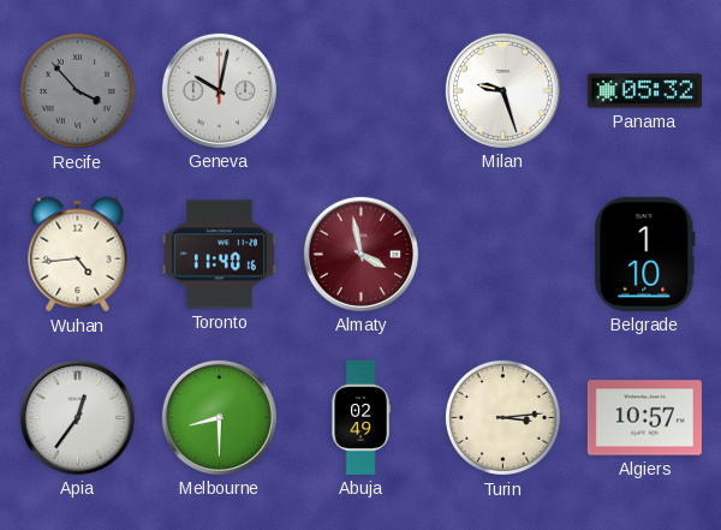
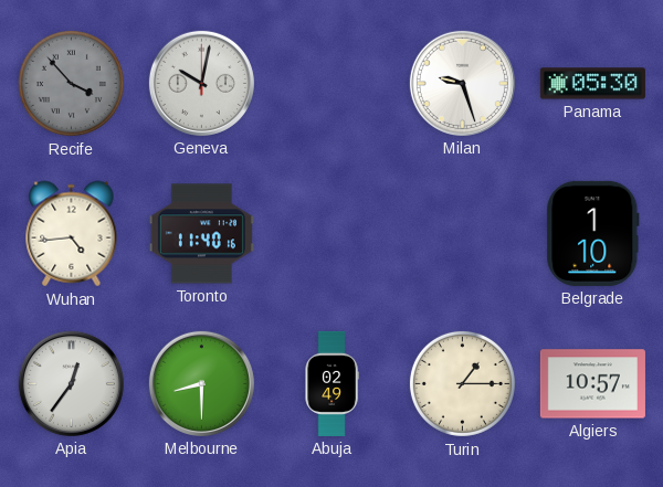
Panama: 05:32 -> 05:30
Almaty: 3:58 -> none
Turin: 3:14 -> 1:15
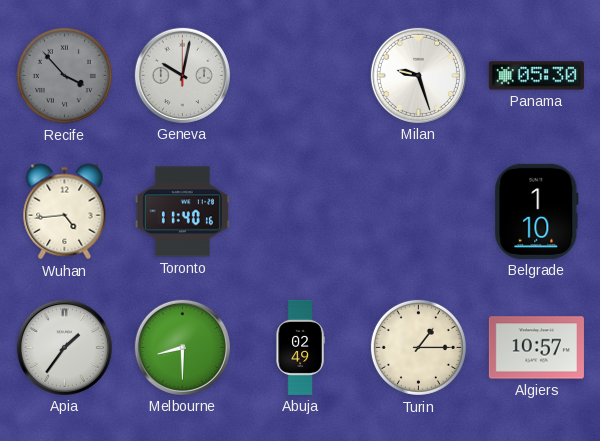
Apia: 12:36 -> 1:36
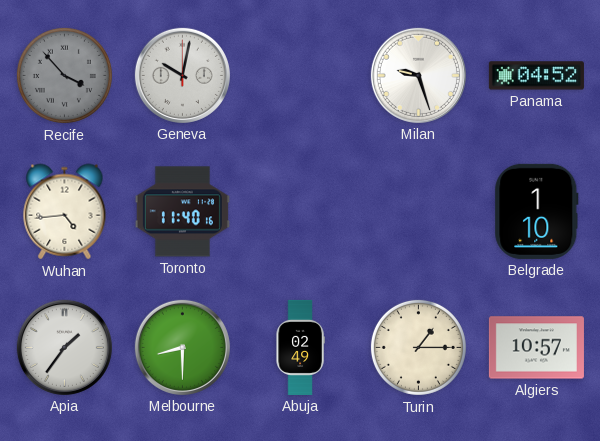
Panama: 05:30 -> 04:52
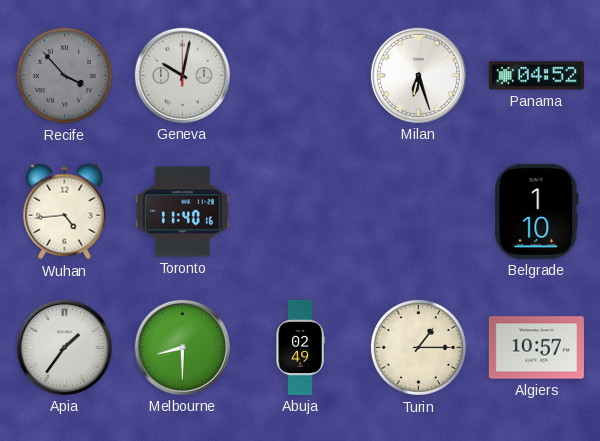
Milan: 9:27 -> 6:27
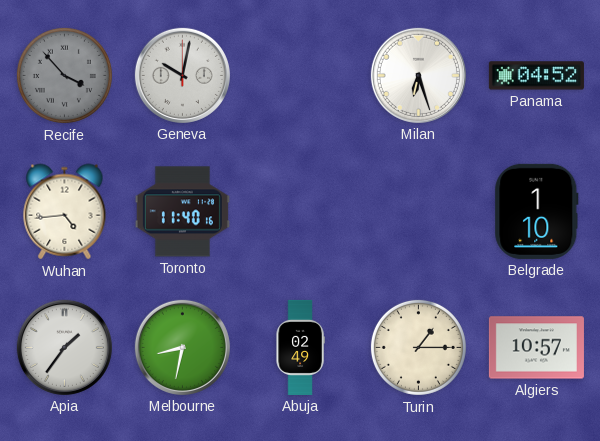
Melbourne: 8:30 -> 8:32
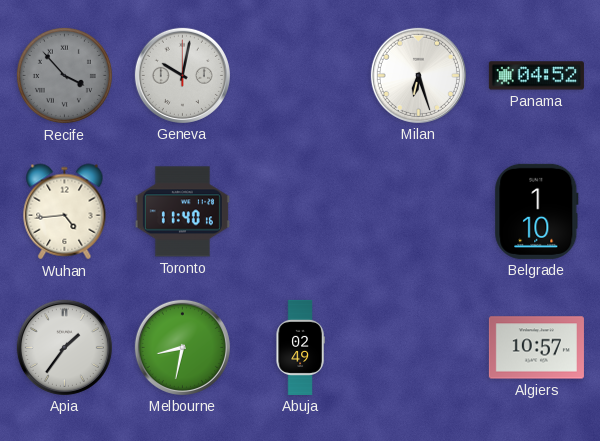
Turin: 1:15 -> none
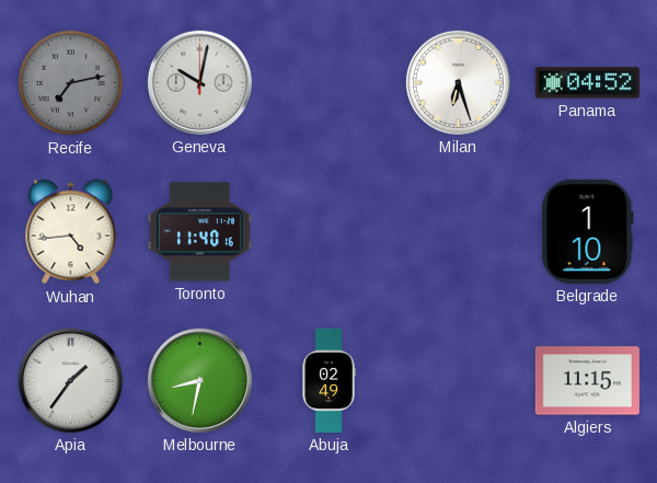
Recife: 3:53 -> 7:13
Algiers: 10:57 -> 11:15
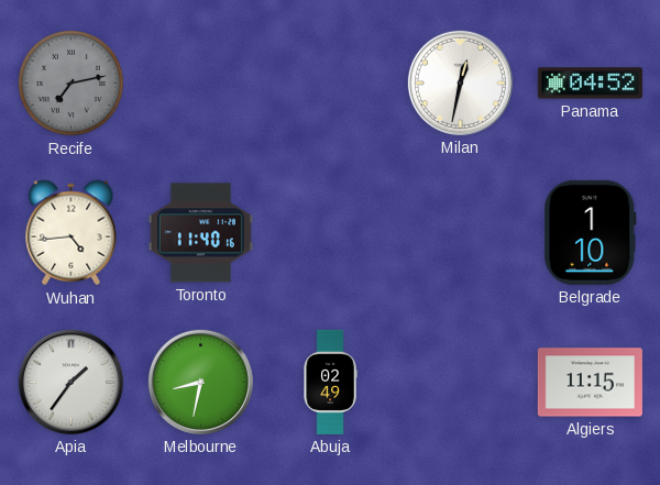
Geneva: 10:02 -> none
Milan: 6:27 -> 12:32
